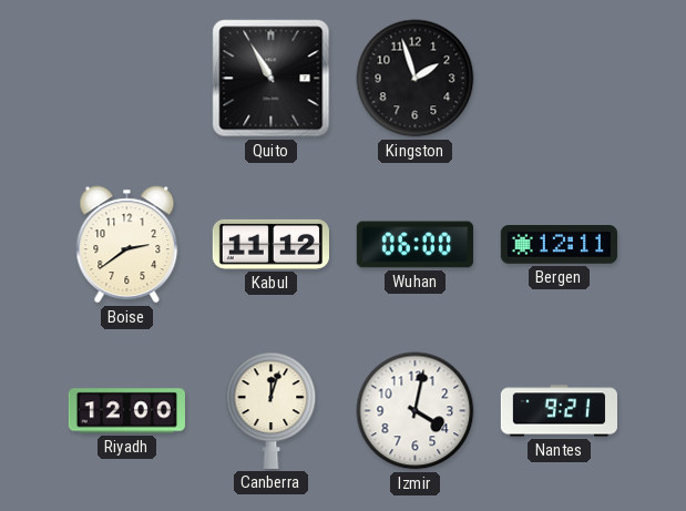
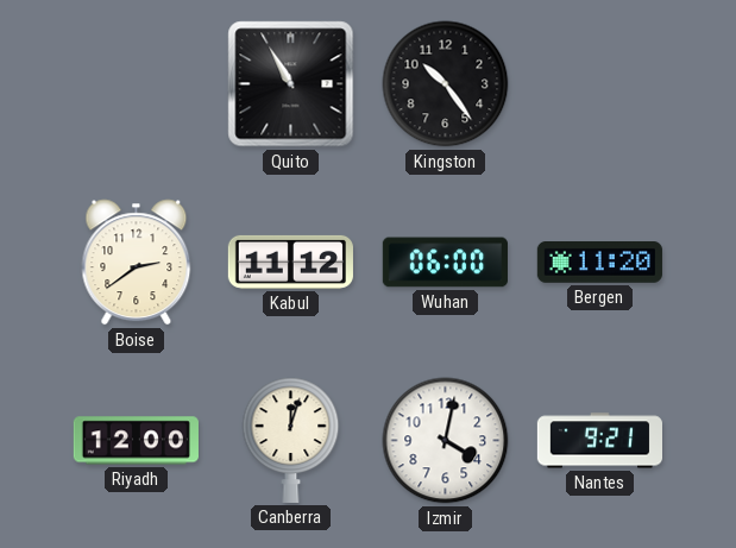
Kingston: 1:57 -> 10:24
Bergen: 12:11 -> 11:20
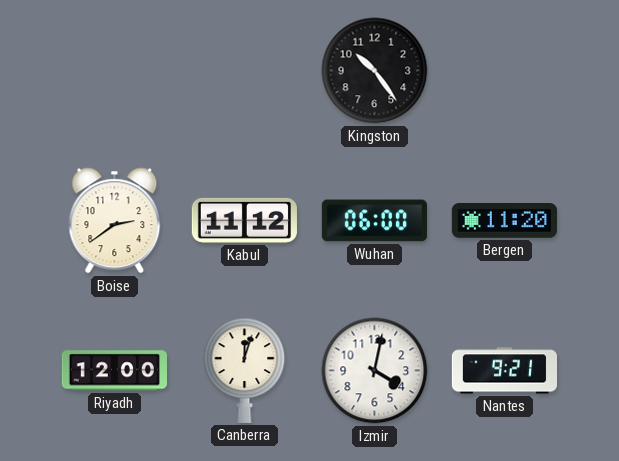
Quito: 10:55 -> none
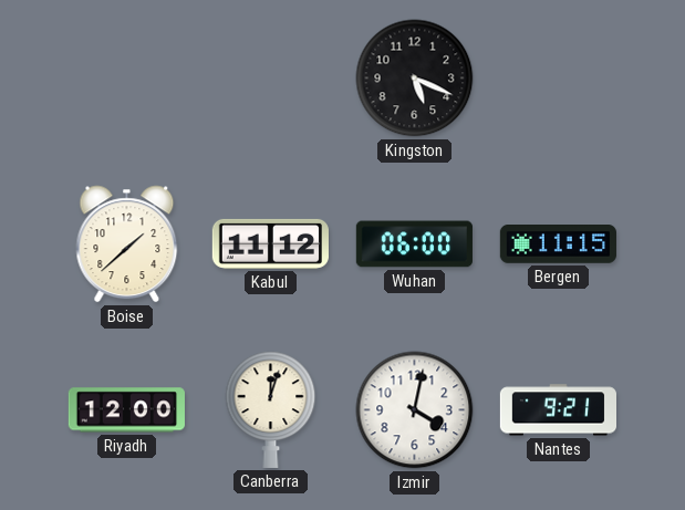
Kingston: 10:24 -> 5:19
Boise: 2:39 -> 1:38
Bergen: 11:20 -> 11:15
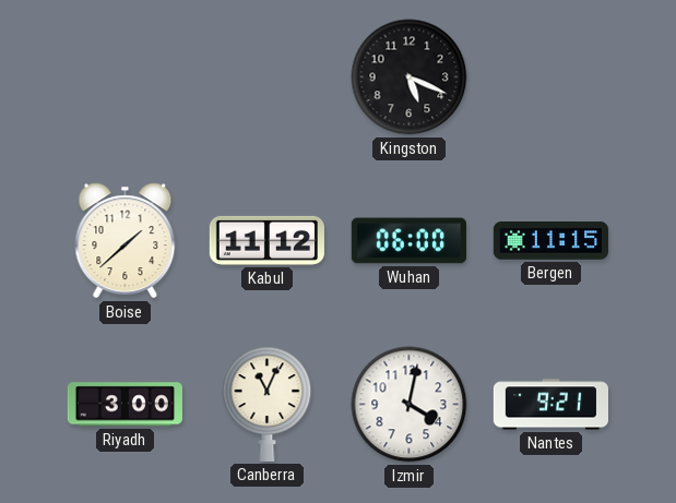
Riyadh: 12:00 -> 3:00
Canberra: 12:03 -> 11:04
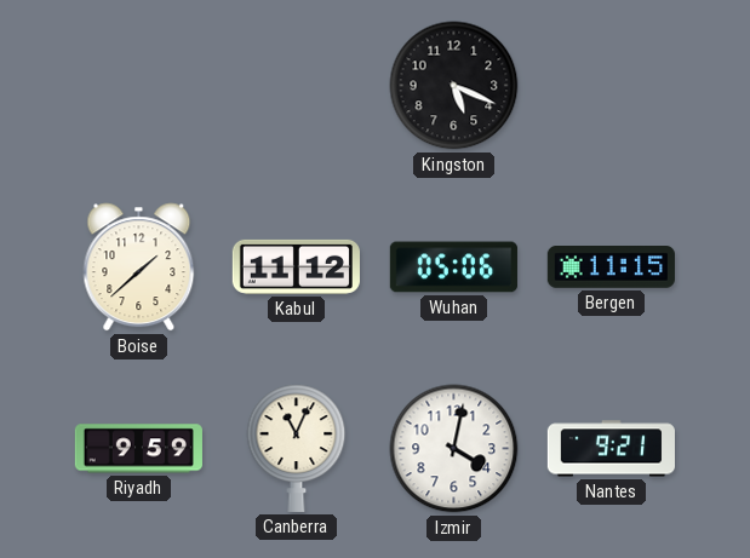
Wuhan: 06:00 -> 05:06
Riyadh: 3:00 -> 9:59
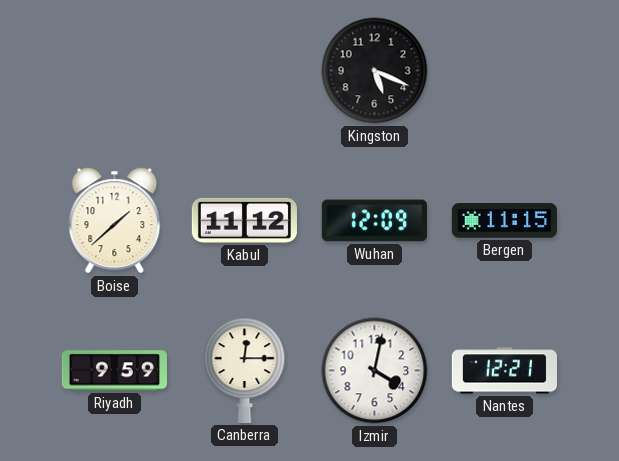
Wuhan: 05:06 -> 12:09
Canberra: 11:04 -> 12:15
Nantes: 9:21 -> 12:21
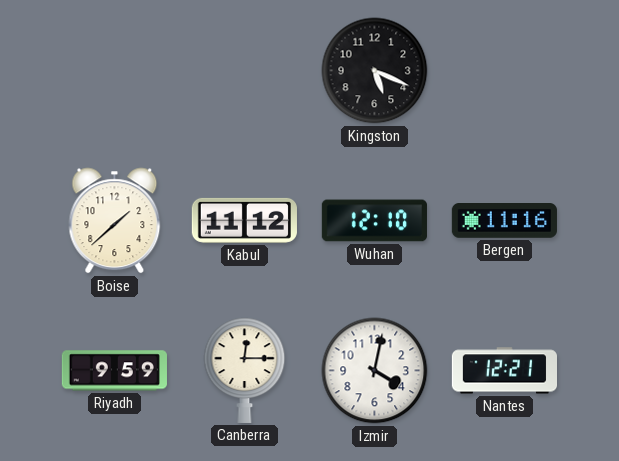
Wuhan: 12:09 -> 12:10
Bergen: 11:15 -> 11:16
